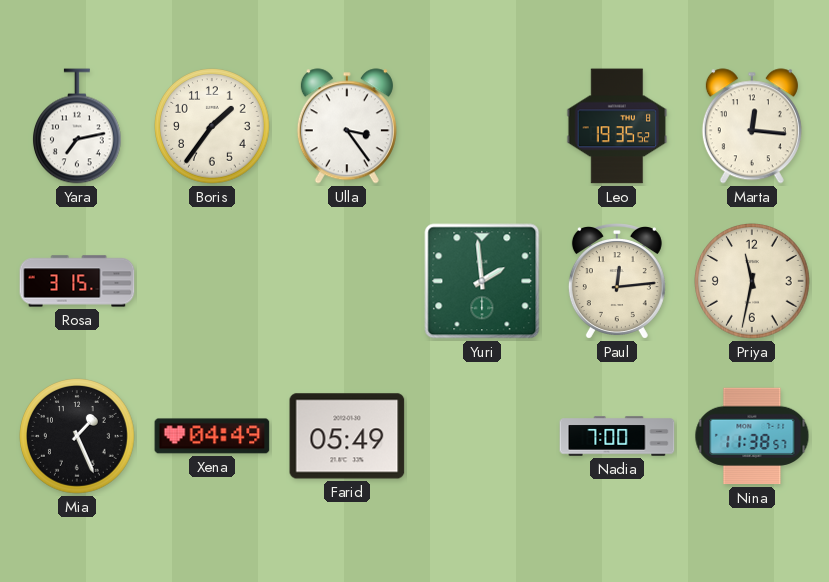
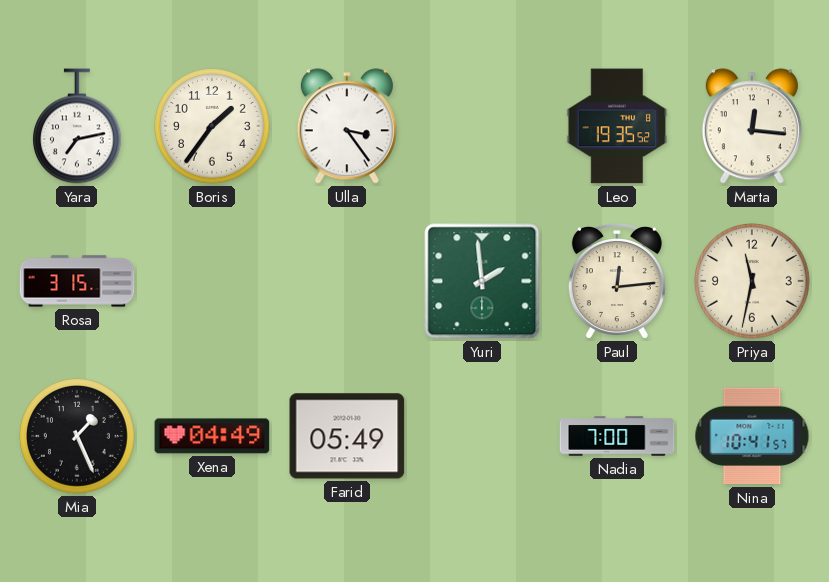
Nina: 11:38 -> 10:41
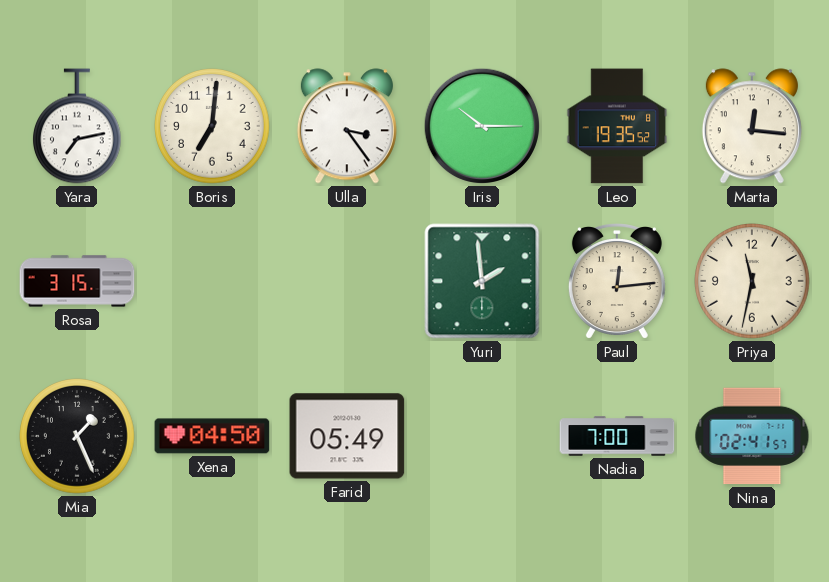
Boris: 1:36 -> 7:01
Iris: none -> 10:15
Xena: 04:49 -> 04:50
Nina: 10:41 -> 02:41
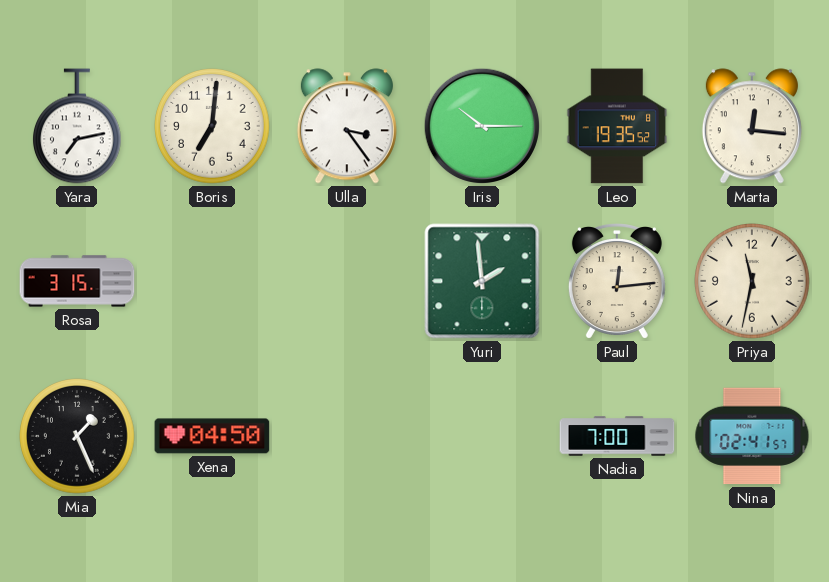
Farid: 05:49 -> none
